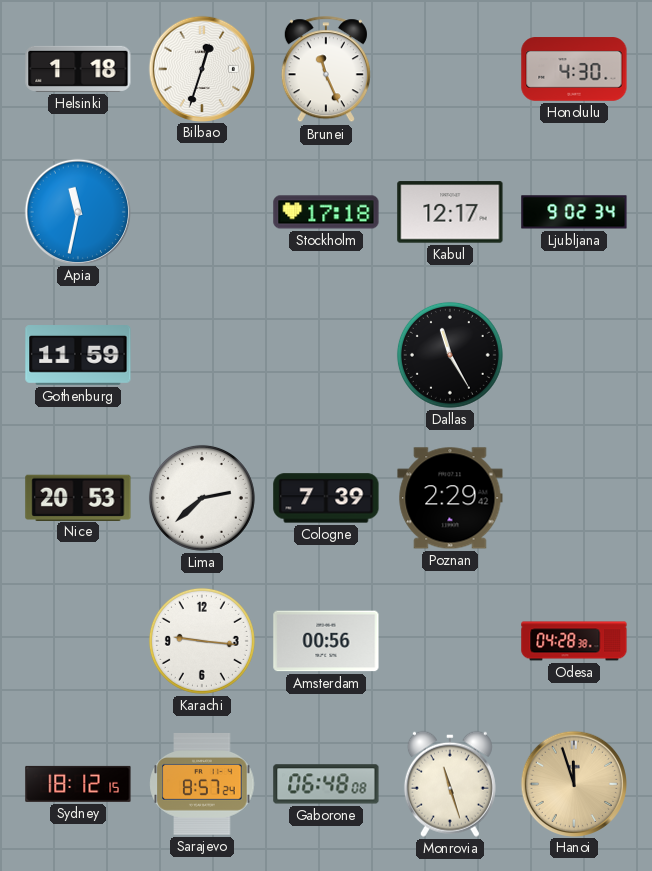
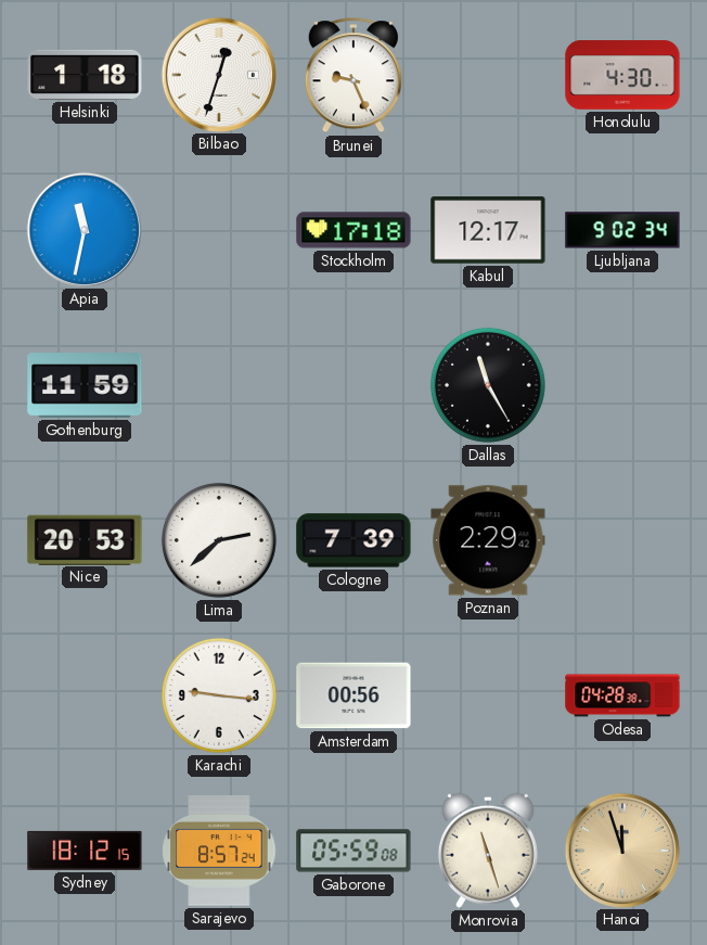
Brunei: 11:26 -> 9:26
Gaborone: 06:48 -> 05:59
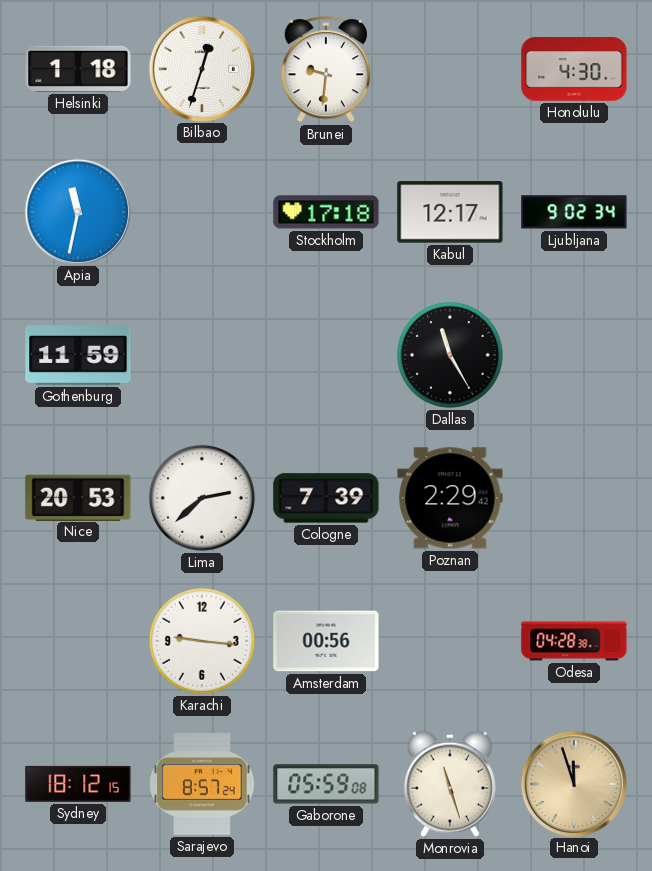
Brunei: 9:26 -> 9:31
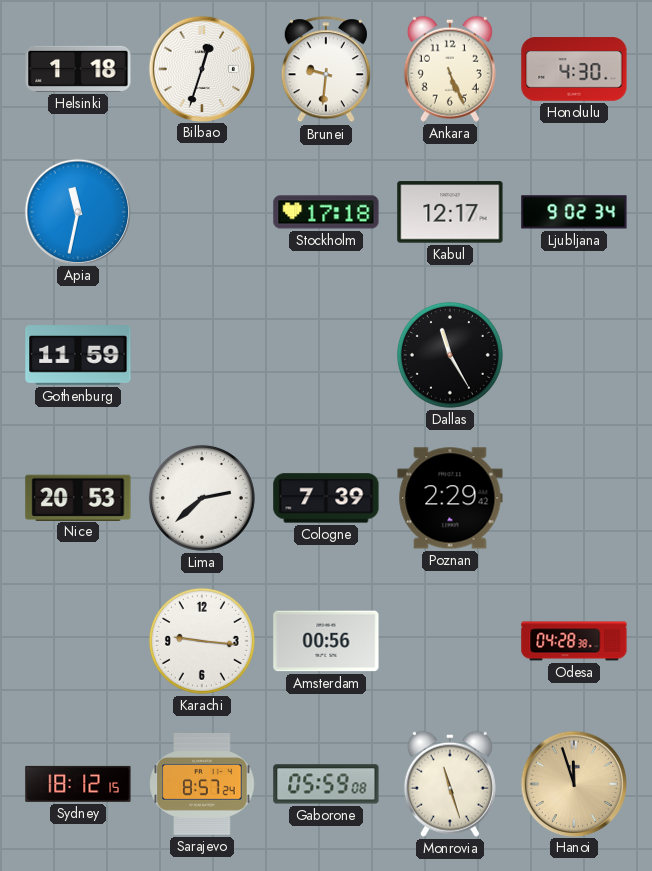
Ankara: none -> 5:26
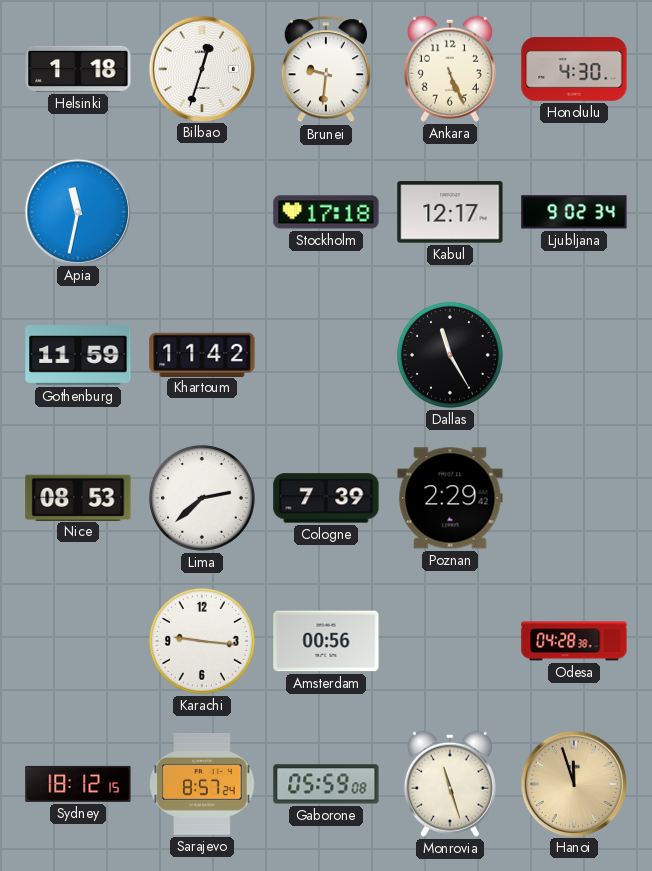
Khartoum: none -> 11:42
Nice: 20:53 -> 08:53
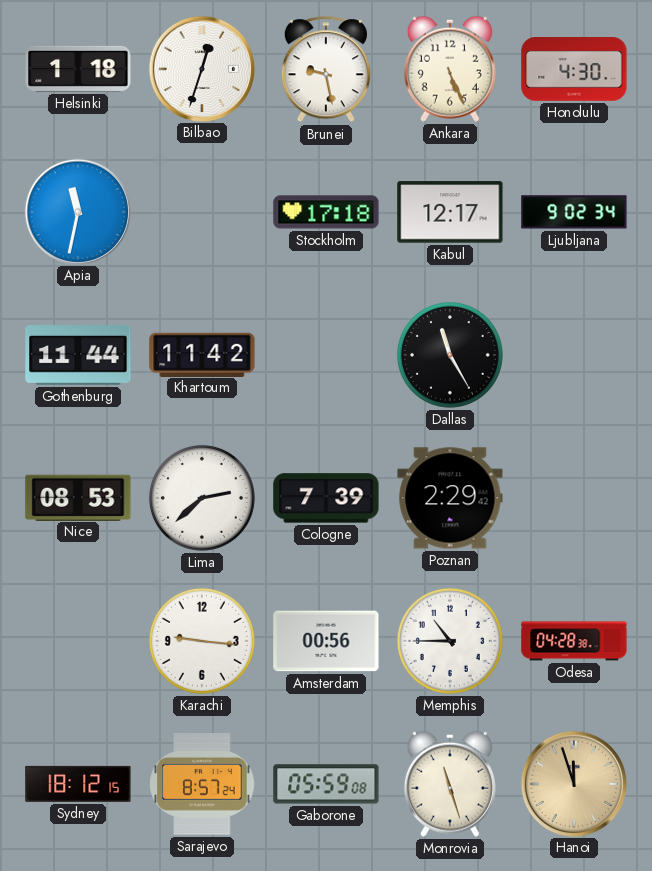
Brunei: 9:31 -> 9:28
Gothenburg: 11:59 -> 11:44
Memphis: none -> 10:45
